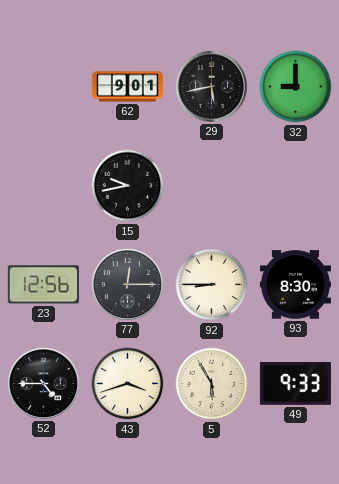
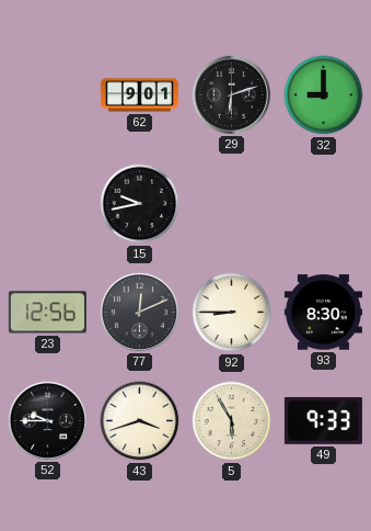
29: 5:43 -> 6:12
77: 12:15 -> 12:11
52: 4:45 -> 9:45
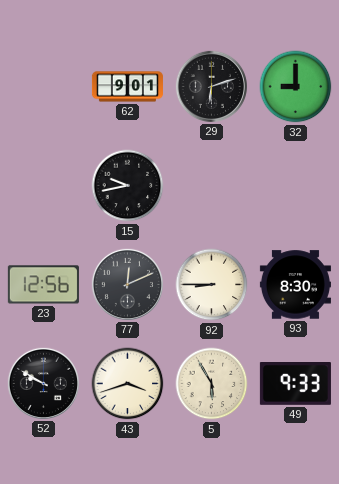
52: 9:45 -> 9:50
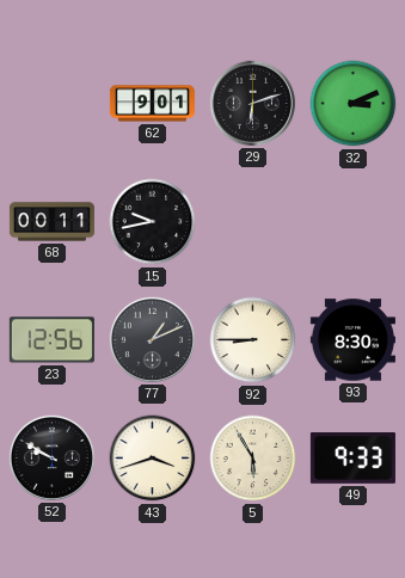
32: 9:00 -> 3:11
68: none -> 00:11
77: 12:11 -> 1:11
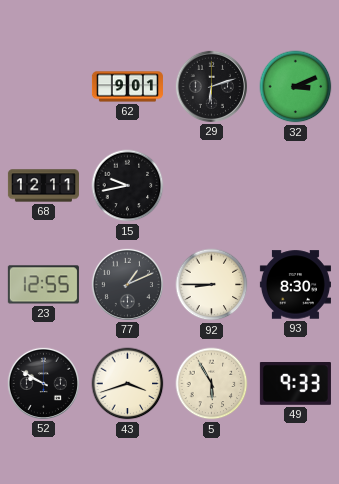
68: 00:11 -> 12:11
23: 12:56 -> 12:55
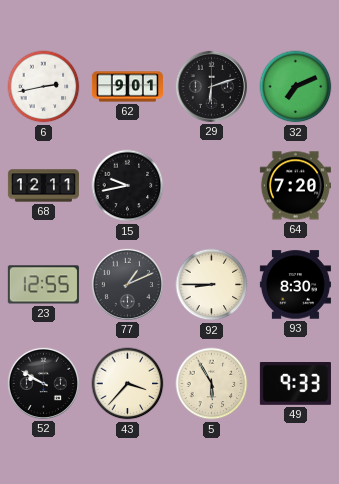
6: none -> 2:43
32: 3:11 -> 7:11
64: none -> 7:20
43: 3:42 -> 3:37
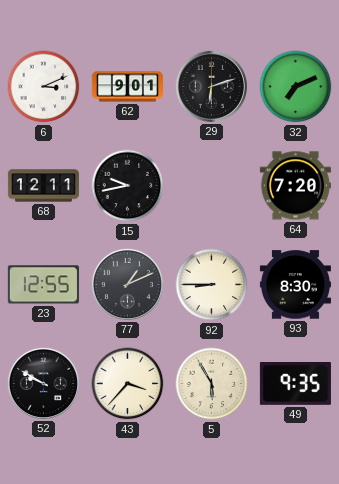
6: 2:43 -> 3:11
49: 9:33 -> 9:35
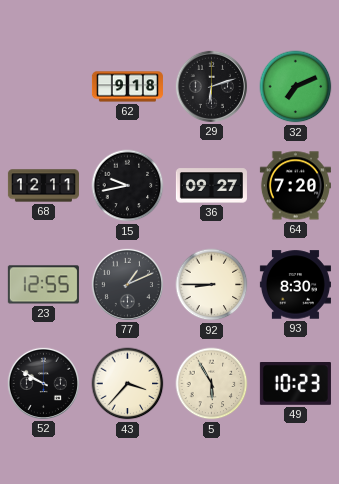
6: 3:11 -> none
62: 9:01 -> 9:18
36: none -> 09:27
49: 9:35 -> 10:23
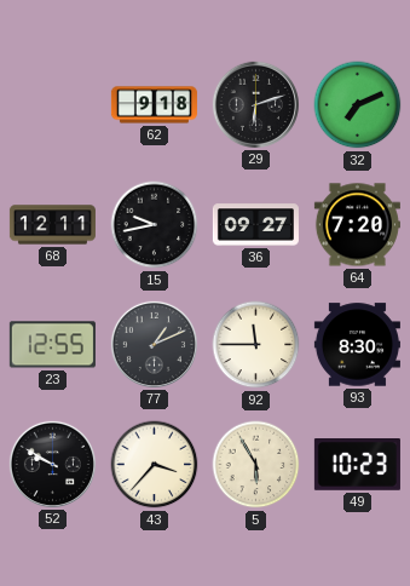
92: 8:45 -> 11:45
